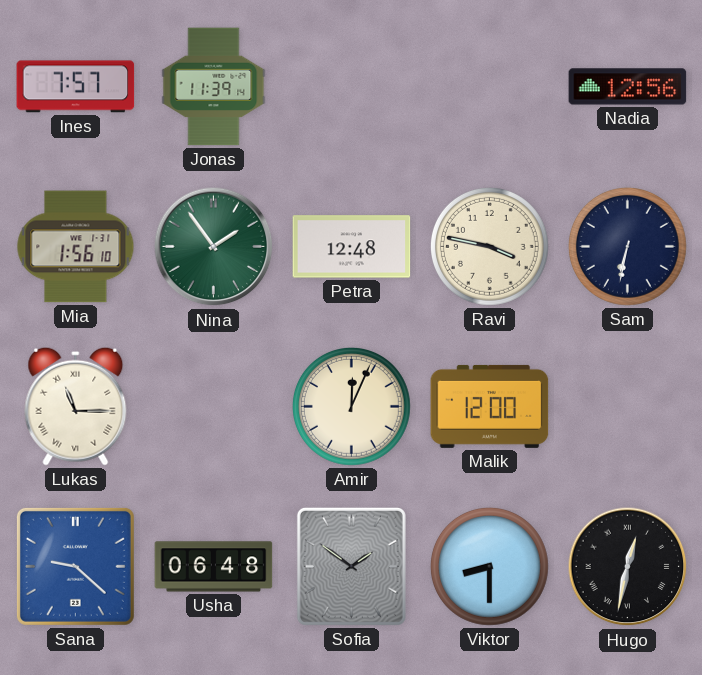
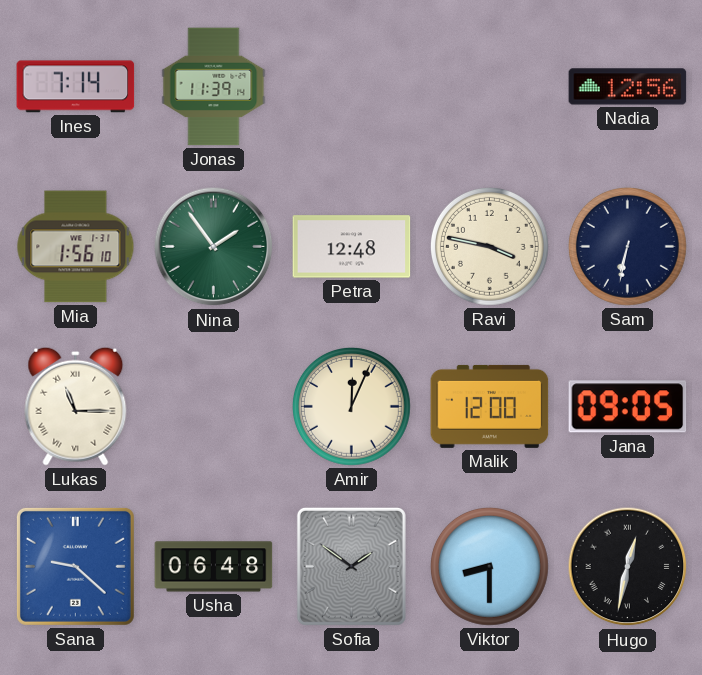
Ines: 7:57 -> 7:14
Jana: none -> 09:05
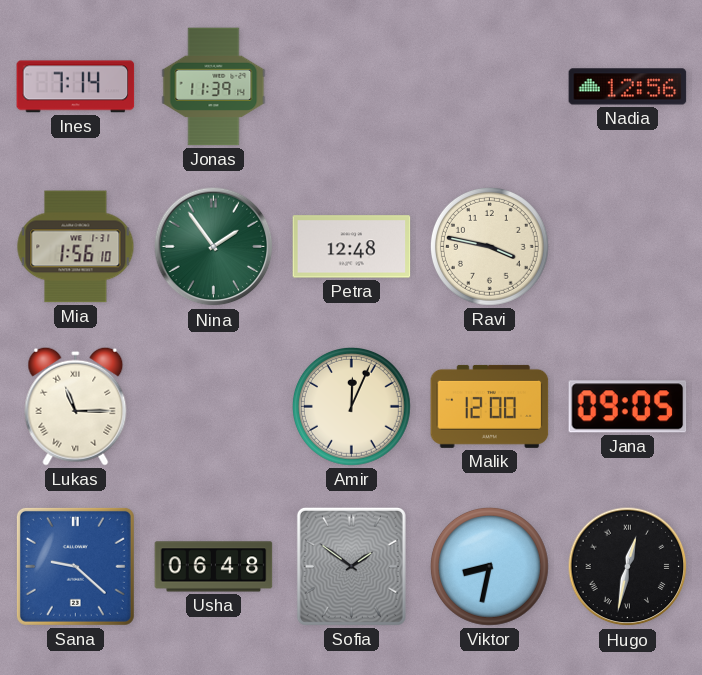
Sam: 6:32 -> none
Viktor: 8:30 -> 8:32
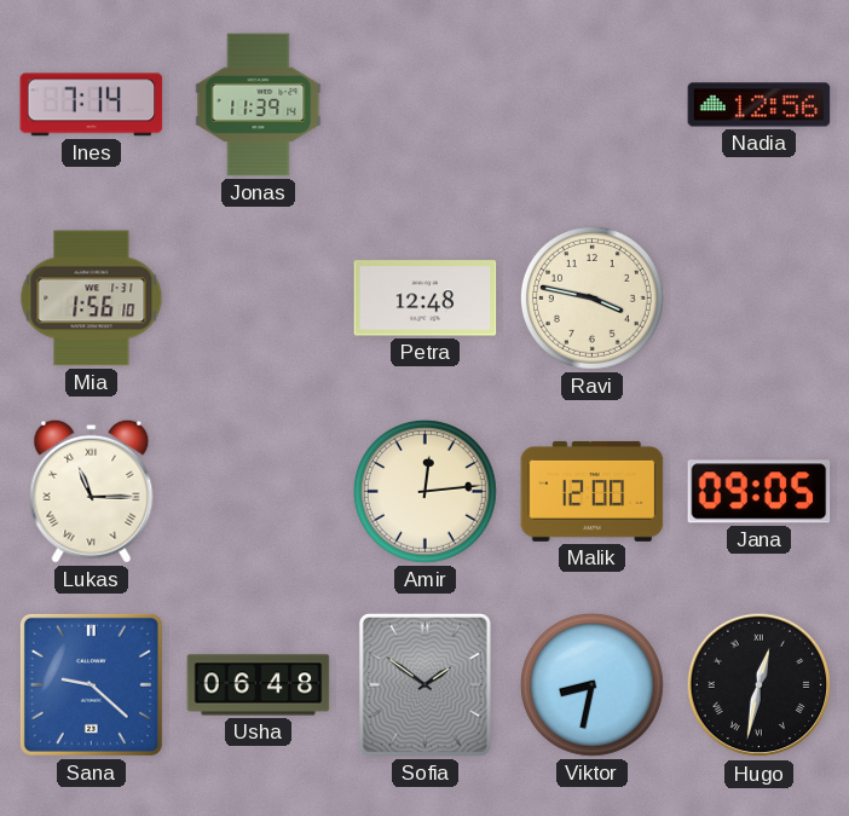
Nina: 1:54 -> none
Amir: 12:04 -> 12:14
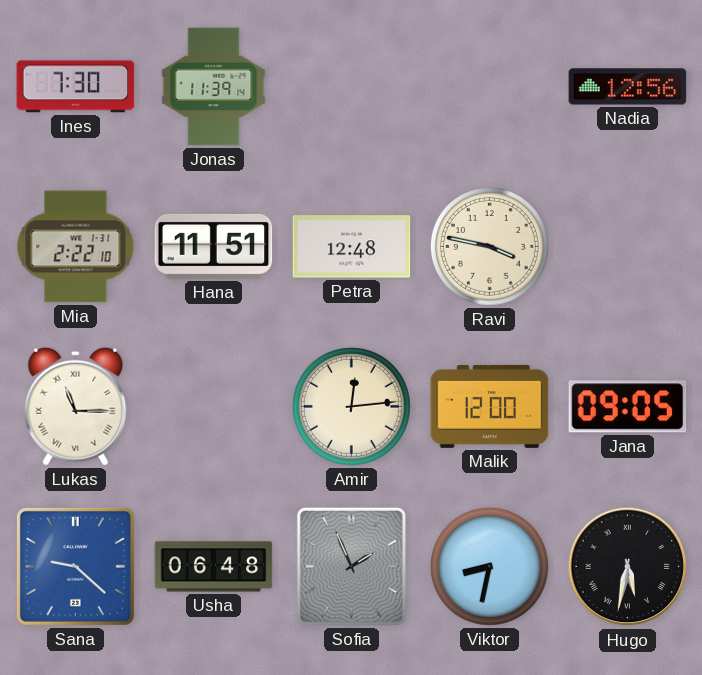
Ines: 7:14 -> 7:30
Mia: 1:56 -> 2:22
Hana: none -> 11:51
Sofia: 1:51 -> 1:56
Hugo: 12:32 -> 5:32
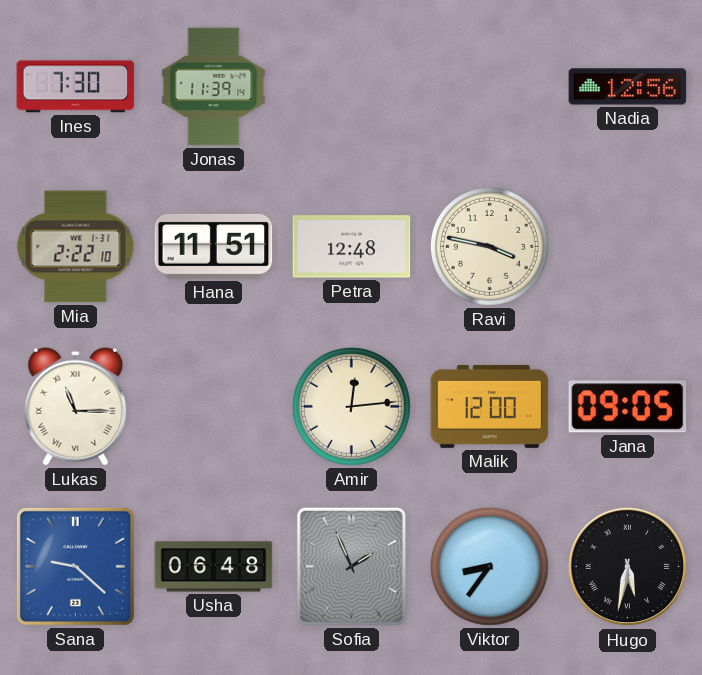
Viktor: 8:32 -> 8:36
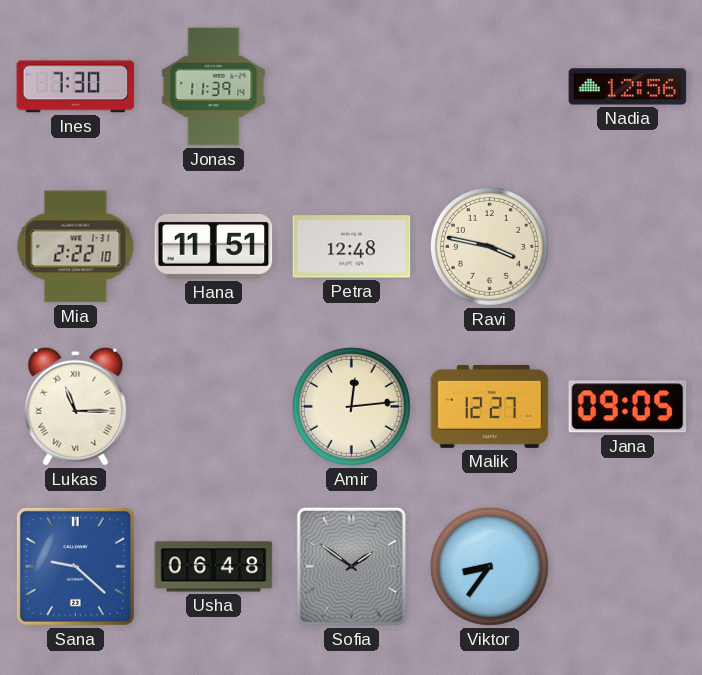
Malik: 12:00 -> 12:27
Sofia: 1:56 -> 1:51
Hugo: 5:32 -> none
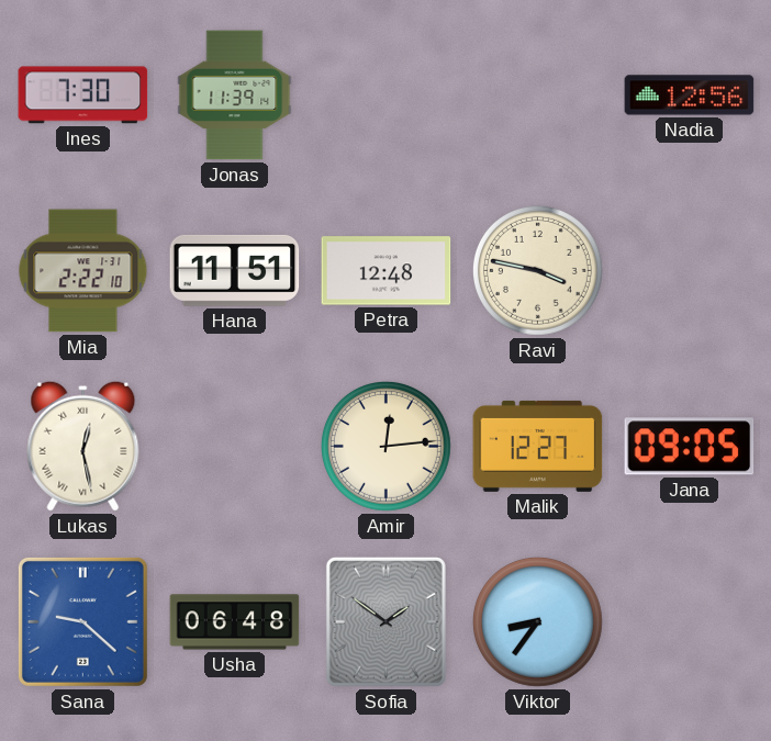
Lukas: 11:15 -> 12:28
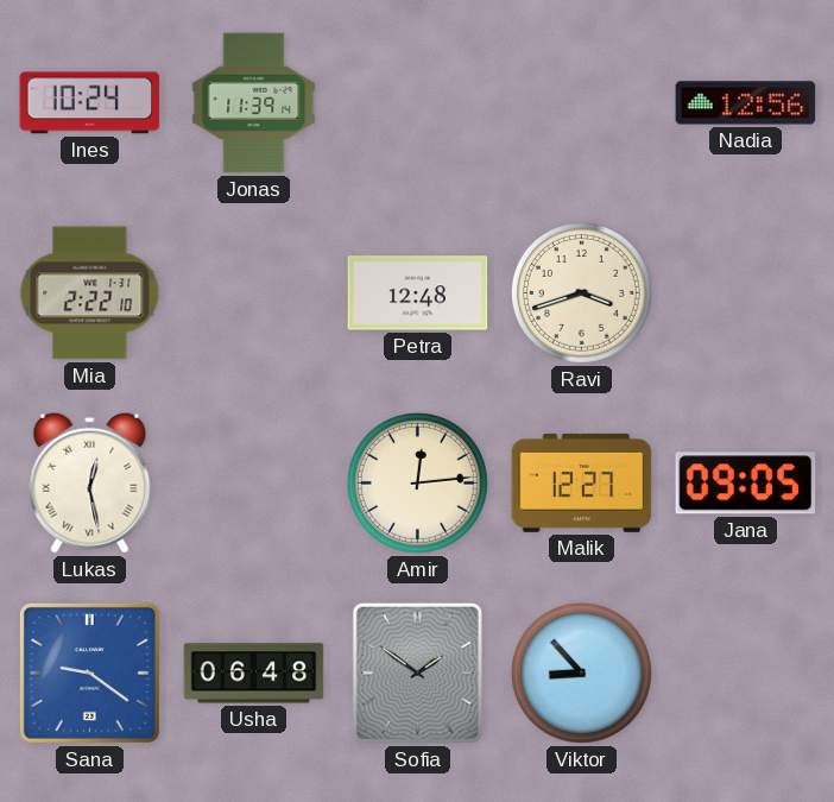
Ines: 7:30 -> 10:24
Hana: 11:51 -> none
Ravi: 3:47 -> 3:42
Sana: 9:22 -> 9:21
Viktor: 8:36 -> 8:53
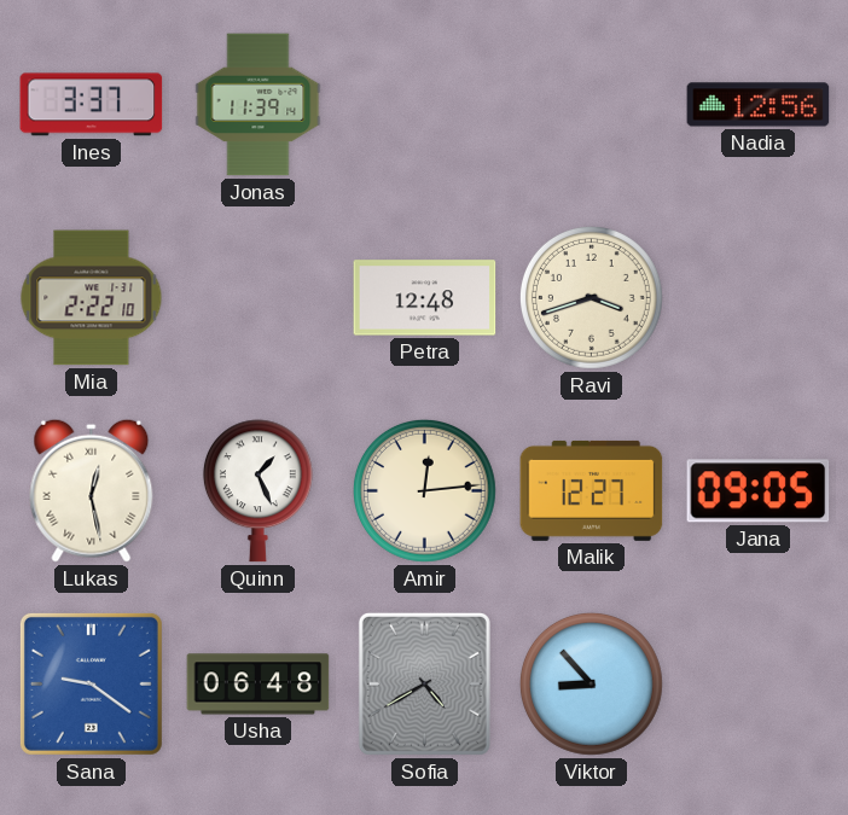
Ines: 10:24 -> 3:37
Quinn: none -> 1:26
Sofia: 1:51 -> 4:40
